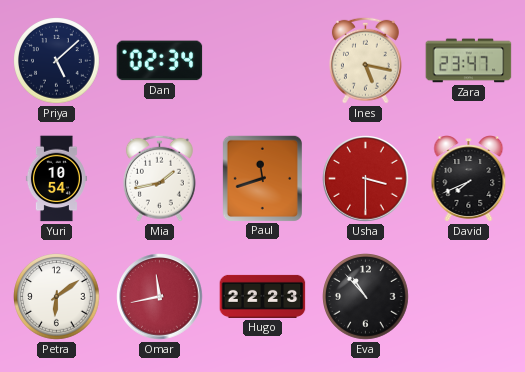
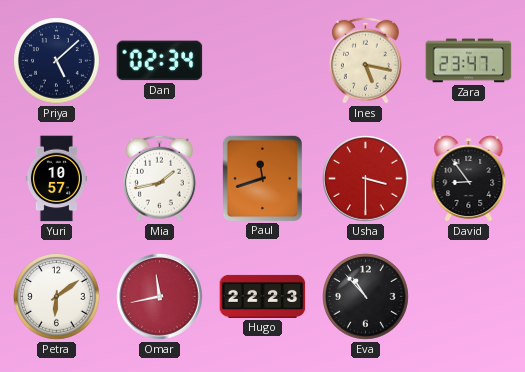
Yuri: 10:54 -> 10:57
David: 7:41 -> 8:54
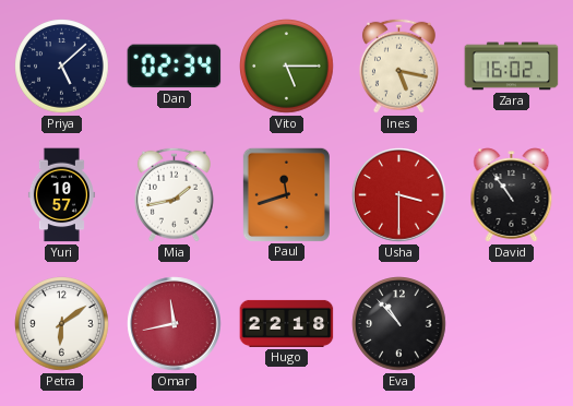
Vito: none -> 5:15
Zara: 23:47 -> 16:02
David: 8:54 -> 10:54
Hugo: 22:23 -> 22:18
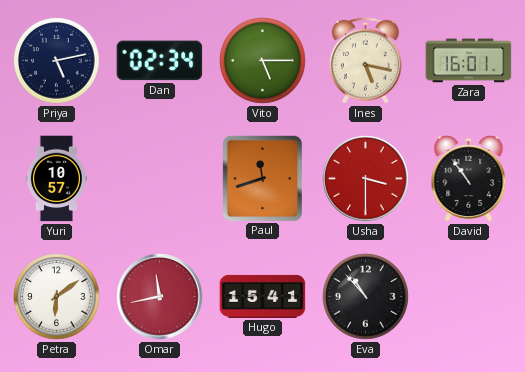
Priya: 5:08 -> 5:13
Zara: 16:02 -> 16:01
Mia: 1:43 -> none
Hugo: 22:18 -> 15:41
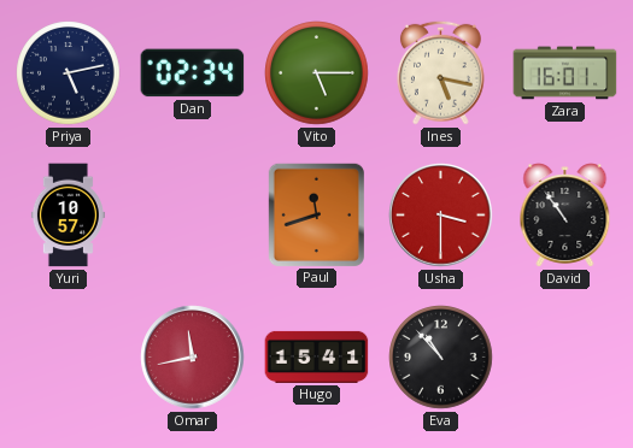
Petra: 6:09 -> none
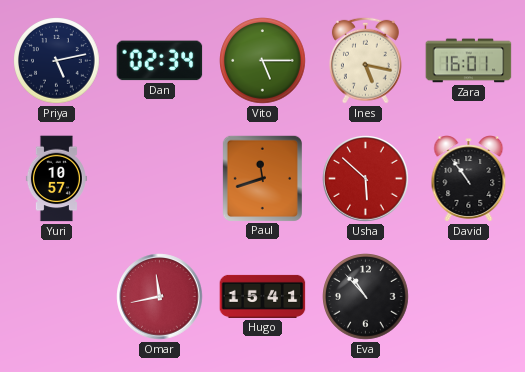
Usha: 3:30 -> 5:52
